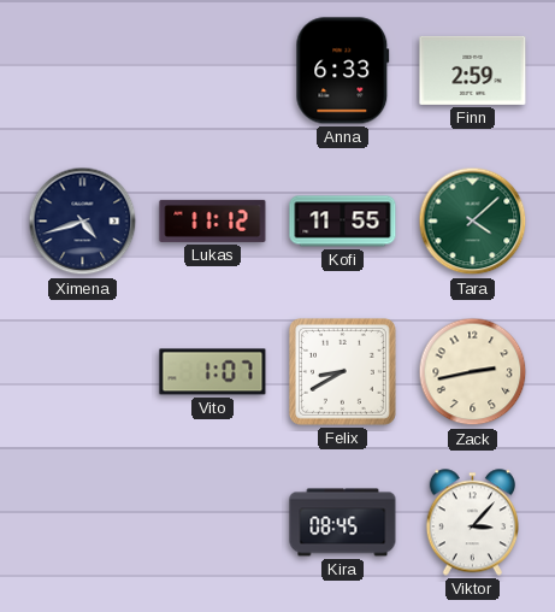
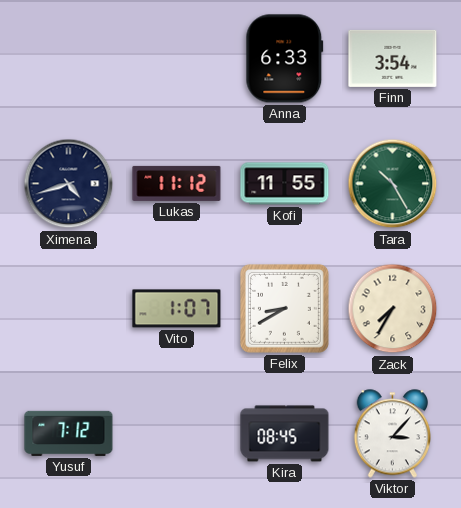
Finn: 2:59 -> 3:54
Tara: 4:08 -> 10:25
Zack: 2:43 -> 7:35
Yusuf: none -> 7:12
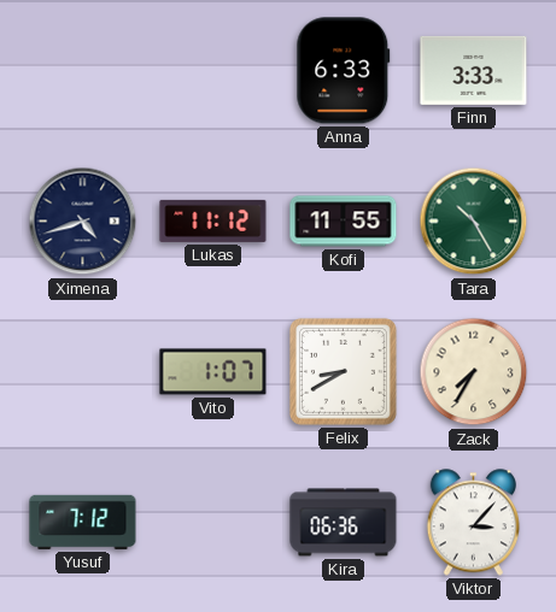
Finn: 3:54 -> 3:33
Kira: 08:45 -> 06:36
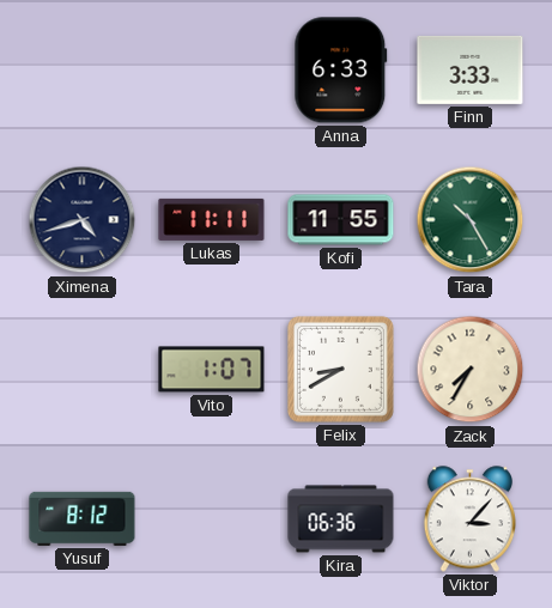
Lukas: 11:12 -> 11:11
Yusuf: 7:12 -> 8:12
